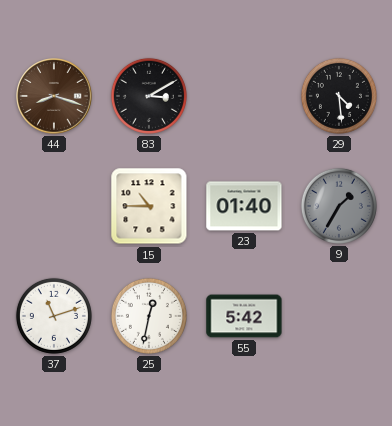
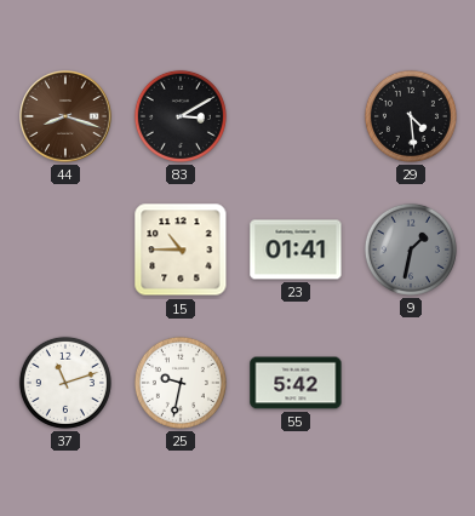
23: 01:40 -> 01:41
9: 1:35 -> 1:32
25: 12:32 -> 9:32
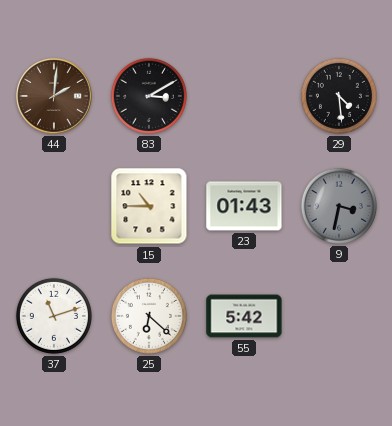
44: 8:18 -> 2:01
23: 01:41 -> 01:43
9: 1:32 -> 3:32
25: 9:32 -> 6:22
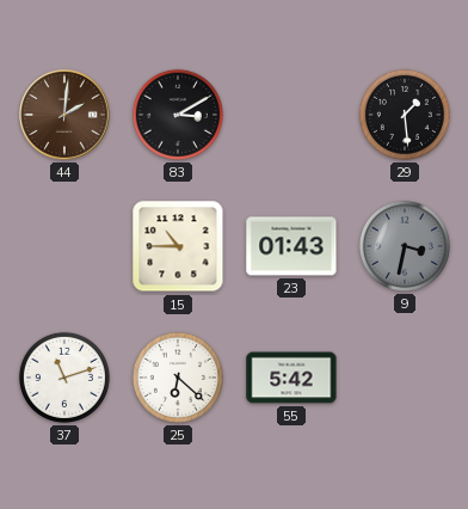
29: 4:29 -> 1:29
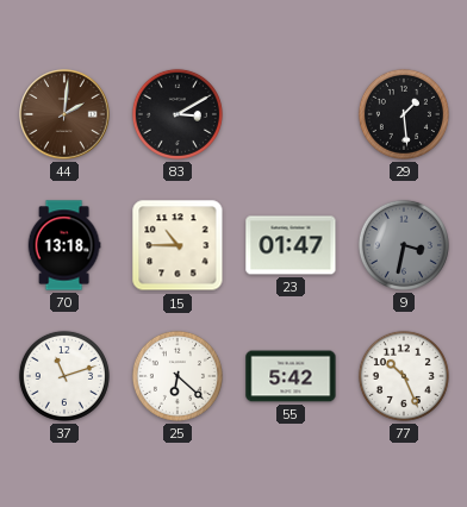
70: none -> 13:18
23: 01:43 -> 01:47
77: none -> 10:26
